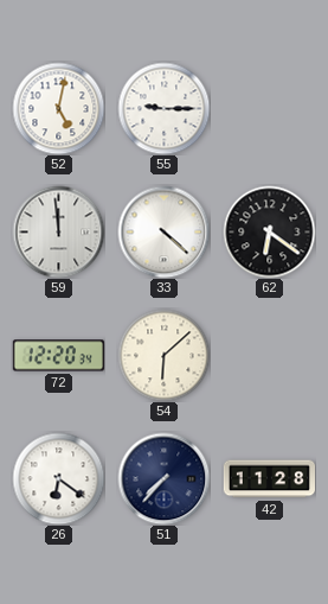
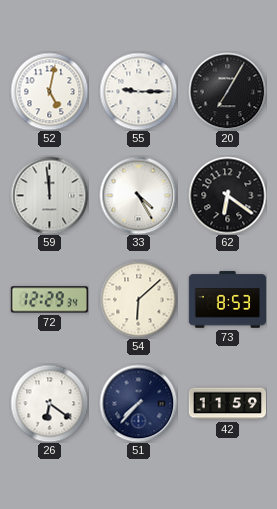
20: none -> 7:05
33: 4:22 -> 4:25
72: 12:20 -> 12:29
73: none -> 8:53
42: 11:28 -> 11:59
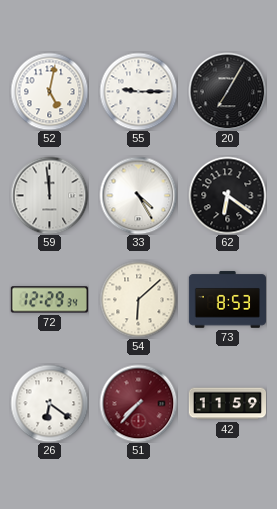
51 dial: navy -> burgundy
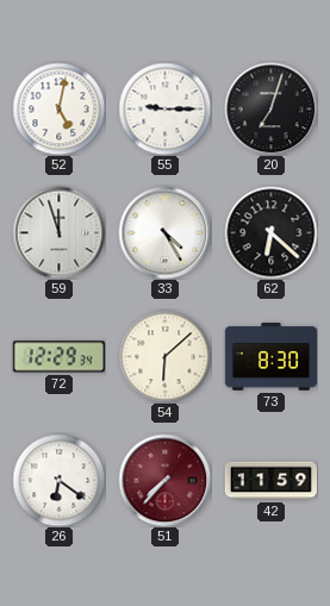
20: 7:05 -> 7:03
59: 11:59 -> 11:57
62: 6:21 -> 6:22
73: 8:53 -> 8:30
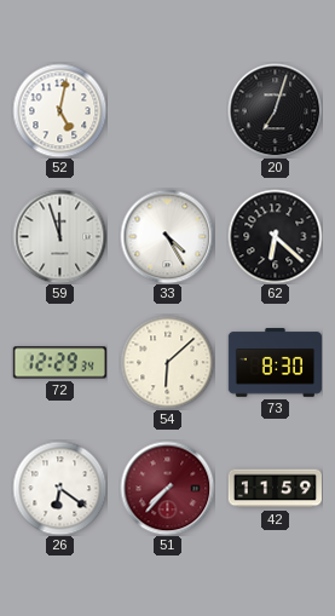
55: 9:15 -> none
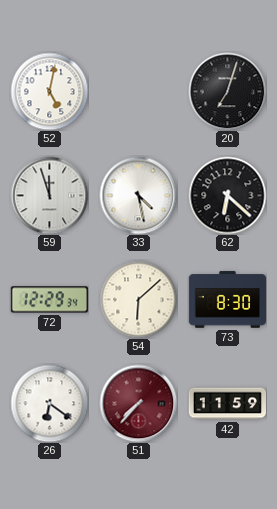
33: 4:25 -> 4:28
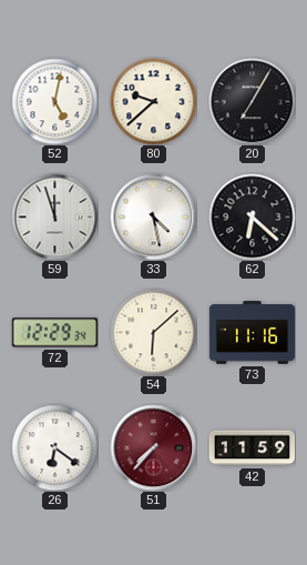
80: none -> 9:38
20: 7:03 -> 7:05
73: 8:30 -> 11:16
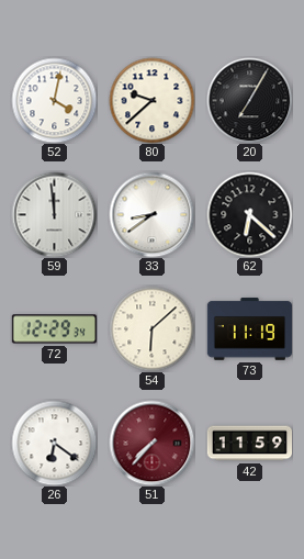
52: 5:02 -> 4:02
59: 11:57 -> 11:59
33: 4:28 -> 8:39
73: 11:16 -> 11:19
